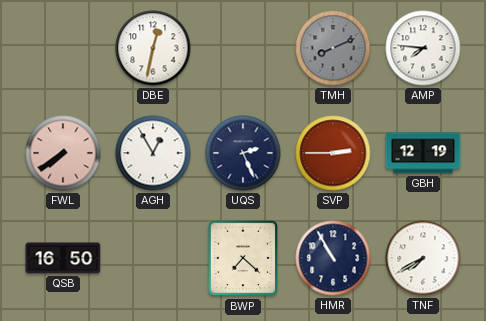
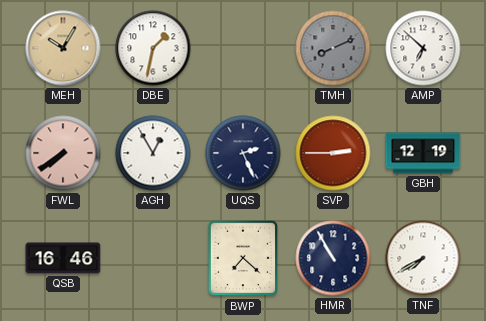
MEH: none -> 10:05
DBE: 12:32 -> 1:32
AMP: 7:46 -> 6:52
QSB: 16:50 -> 16:46
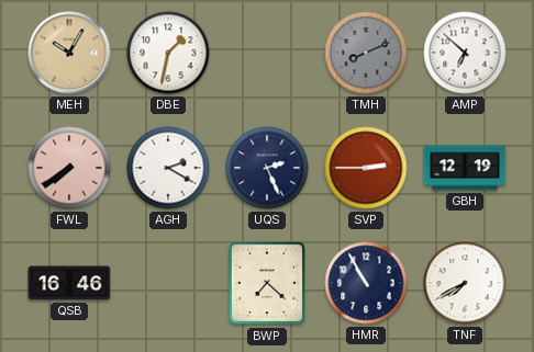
AGH: 12:55 -> 2:20
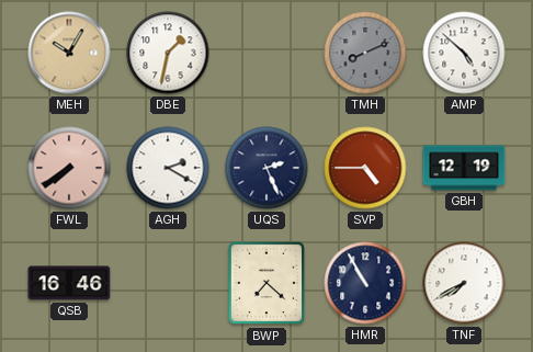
AMP: 6:52 -> 4:52
SVP: 2:45 -> 4:45
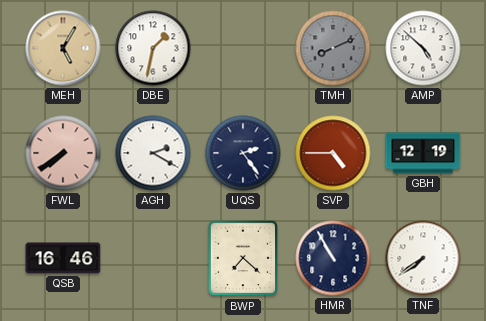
MEH: 10:05 -> 5:05
UQS: 2:26 -> 2:24
TNF: 7:40 -> 7:39
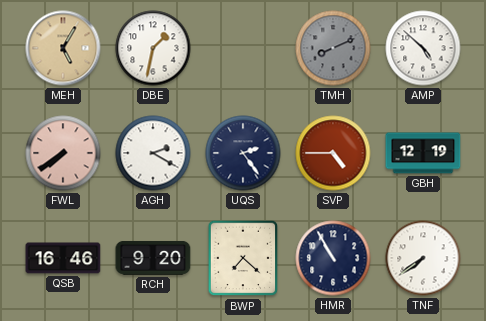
RCH: none -> 9:20
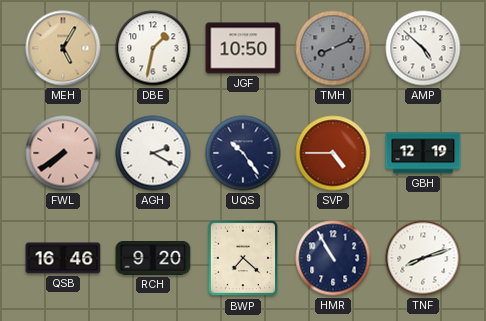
JGF: none -> 10:50
UQS: 2:24 -> 10:24
TNF: 7:39 -> 8:12
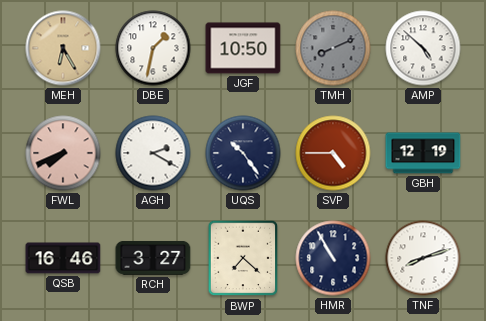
MEH: 5:05 -> 6:25
FWL: 7:39 -> 7:41
RCH: 9:20 -> 3:27
